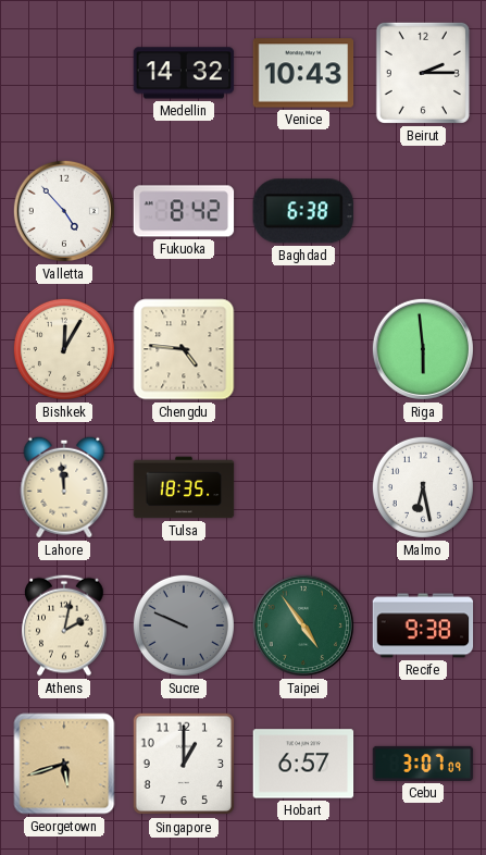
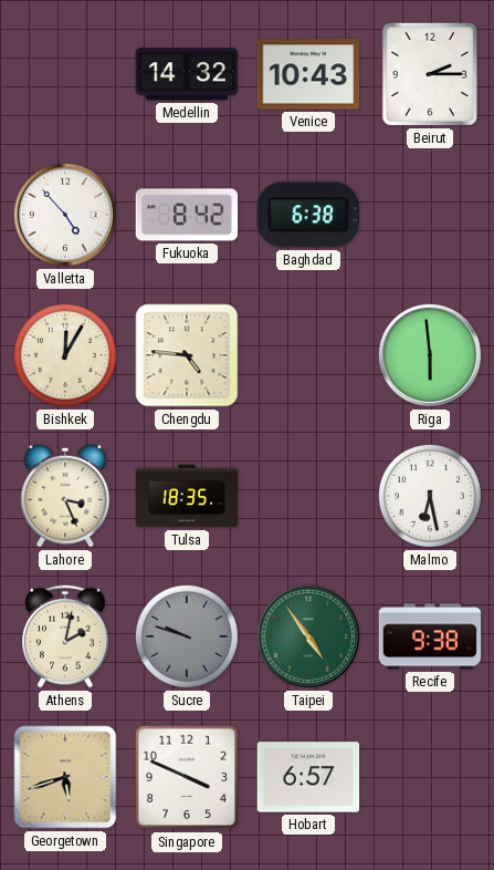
Lahore: 11:59 -> 3:26
Sucre: 9:49 -> 9:48
Singapore: 1:00 -> 3:49
Cebu: 3:07 -> none
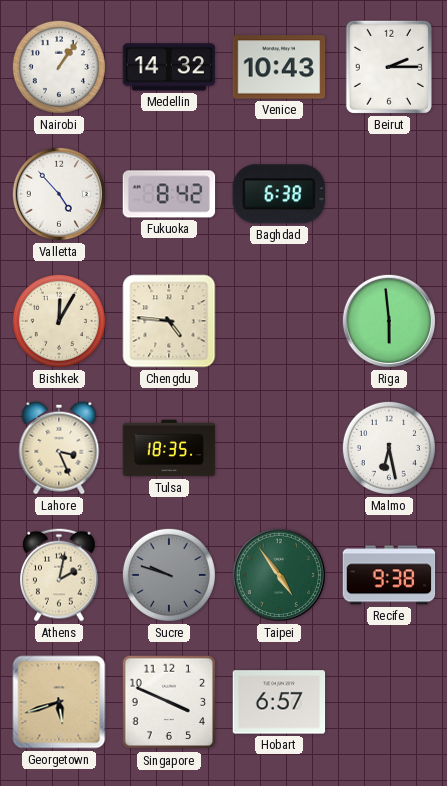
Nairobi: none -> 1:06
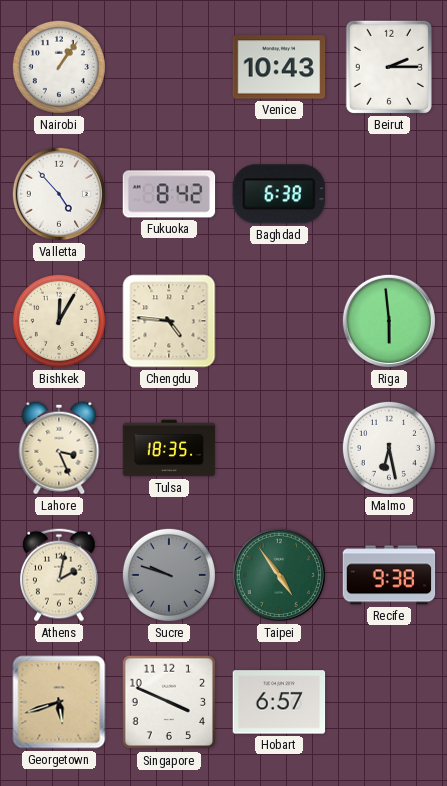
Medellin: 14:32 -> none
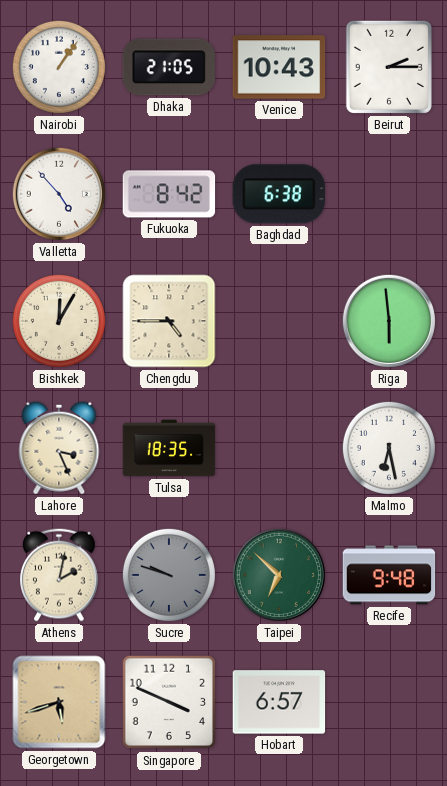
Dhaka: none -> 21:05
Chengdu: 4:46 -> 4:45
Taipei: 4:54 -> 6:52
Recife: 9:38 -> 9:48
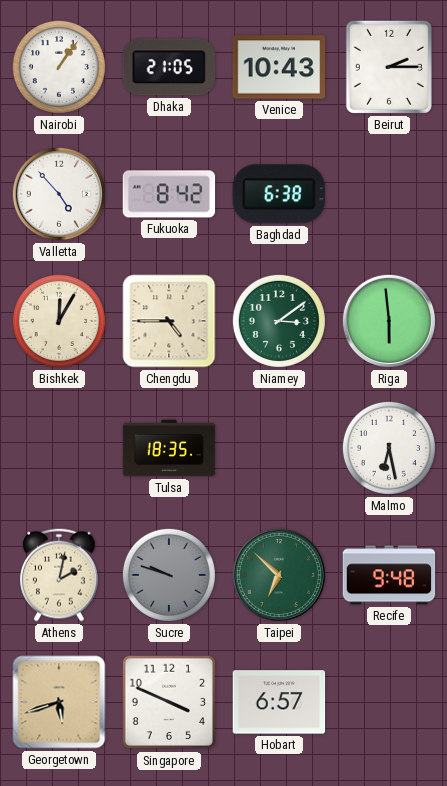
Niamey: none -> 3:09
Lahore: 3:26 -> none
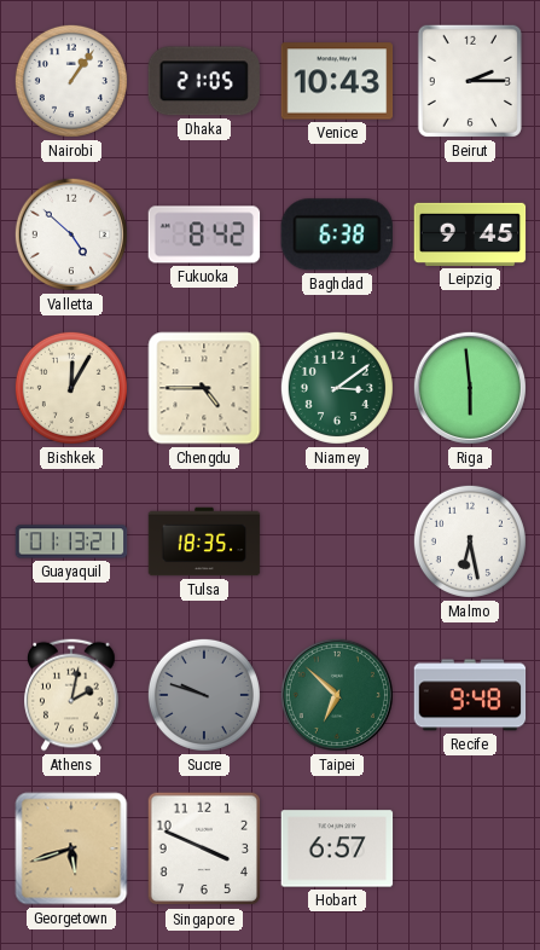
Valletta: 4:53 -> 4:52
Leipzig: none -> 9:45
Guayaquil: none -> 01:13
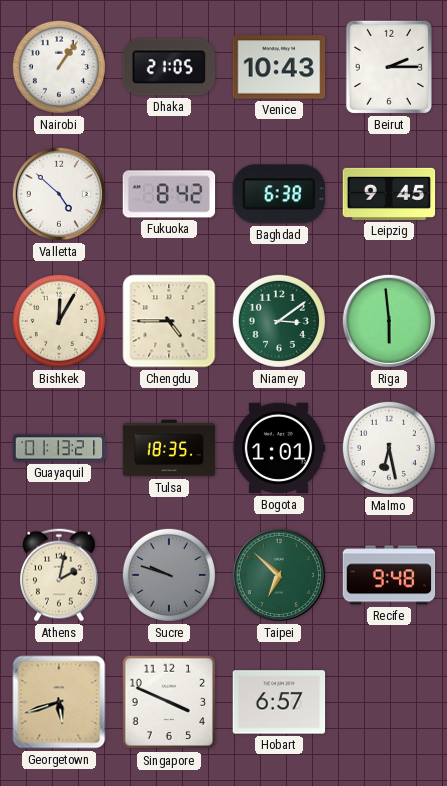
Bogota: none -> 1:01
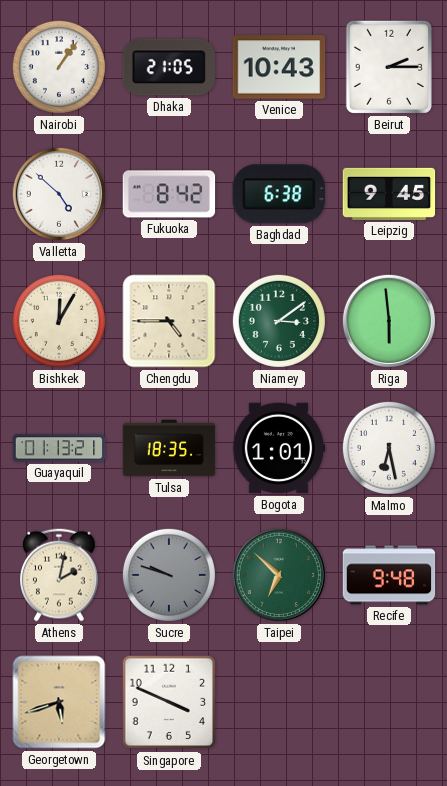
Hobart: 6:57 -> none
